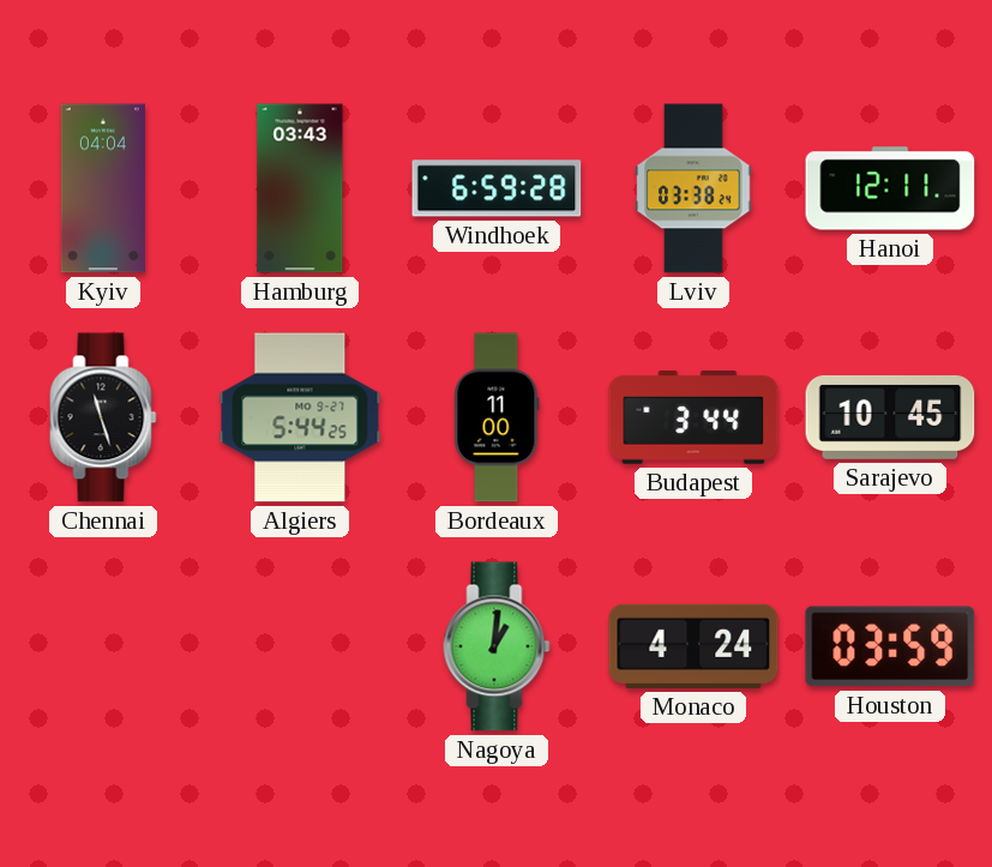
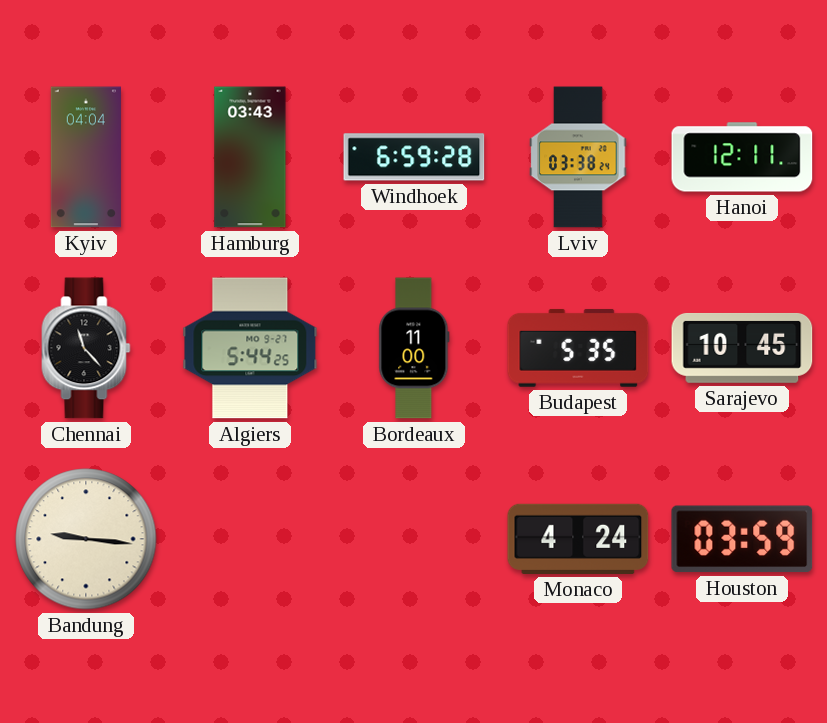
Chennai: 11:27 -> 11:23
Budapest: 3:44 -> 5:35
Bandung: none -> 9:16
Nagoya: 1:01 -> none
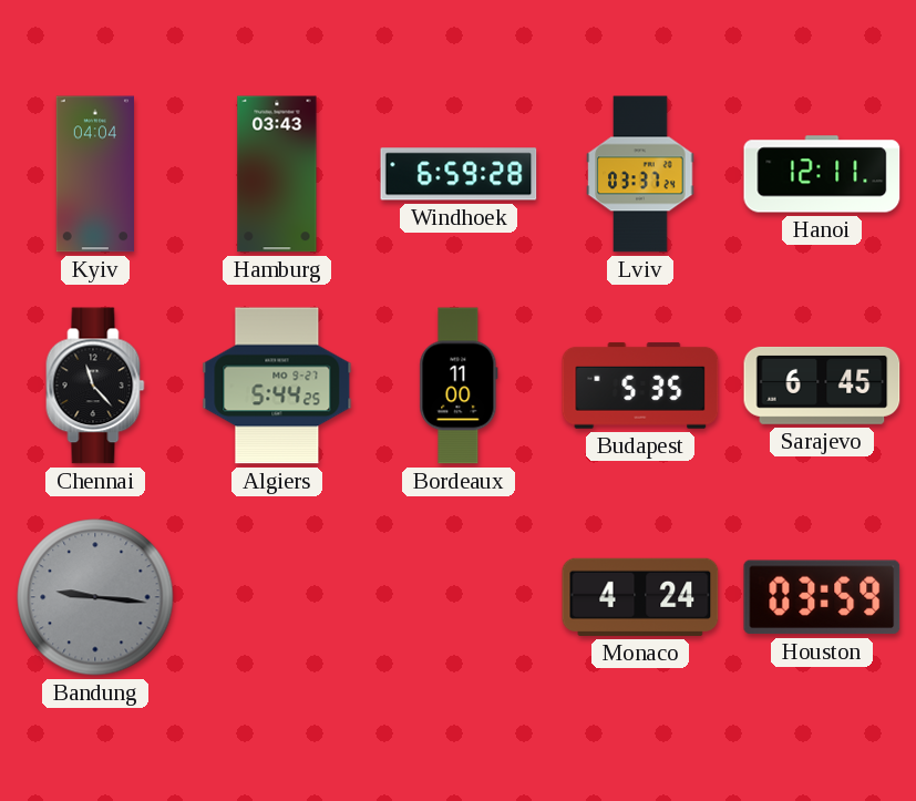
Lviv: 03:38 -> 03:37
Sarajevo: 10:45 -> 6:45
Bandung dial: cream -> grey
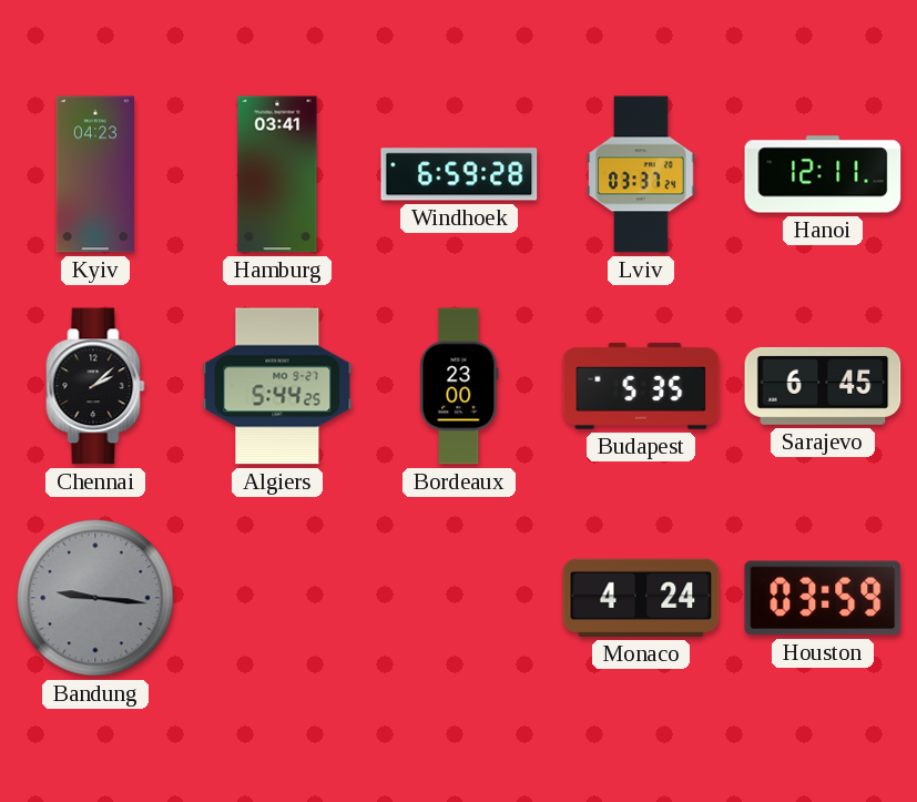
Kyiv: 04:04 -> 04:23
Hamburg: 03:43 -> 03:41
Chennai: 11:23 -> 2:08
Bordeaux: 11:00 -> 23:00
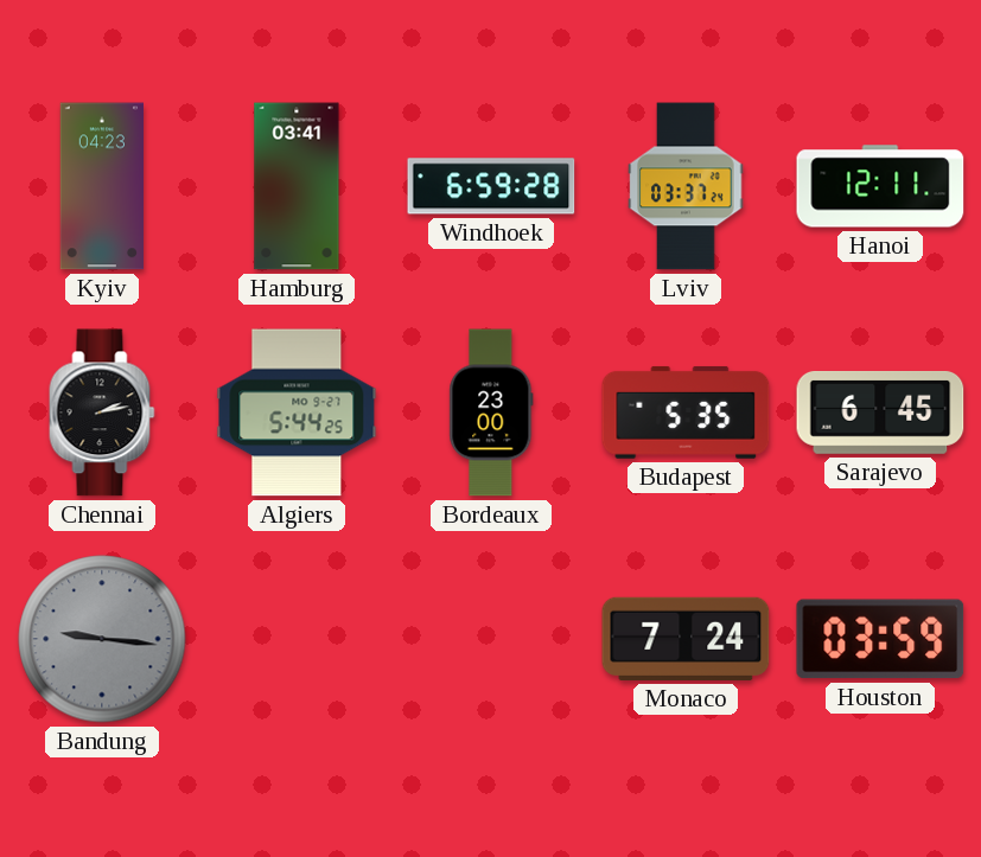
Chennai: 2:08 -> 2:13
Monaco: 4:24 -> 7:24
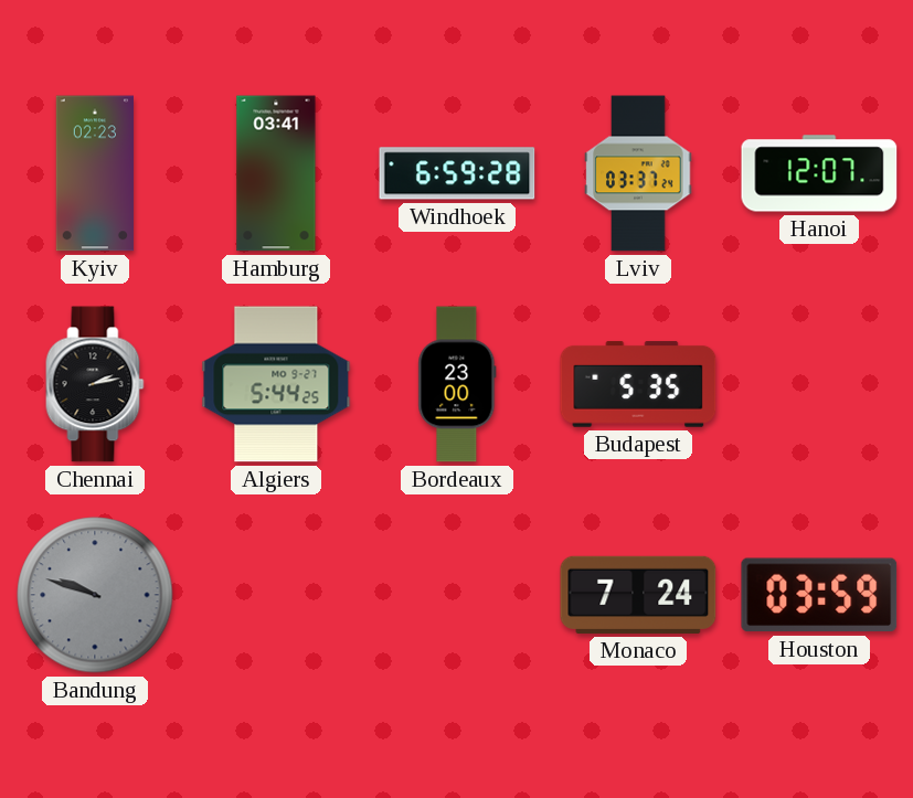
Kyiv: 04:23 -> 02:23
Hanoi: 12:11 -> 12:07
Sarajevo: 6:45 -> none
Bandung: 9:16 -> 9:48
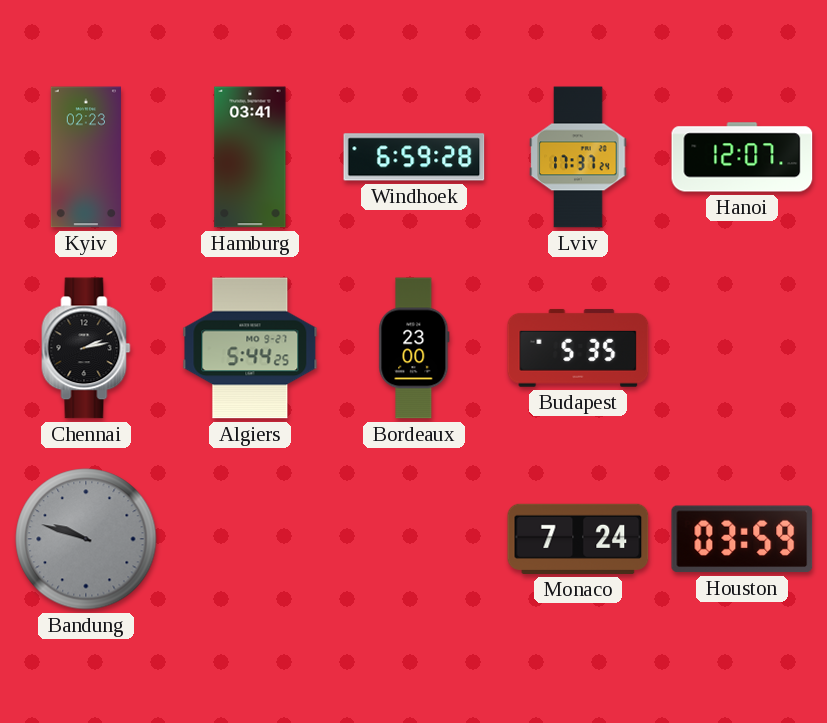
Lviv: 03:37 -> 17:37
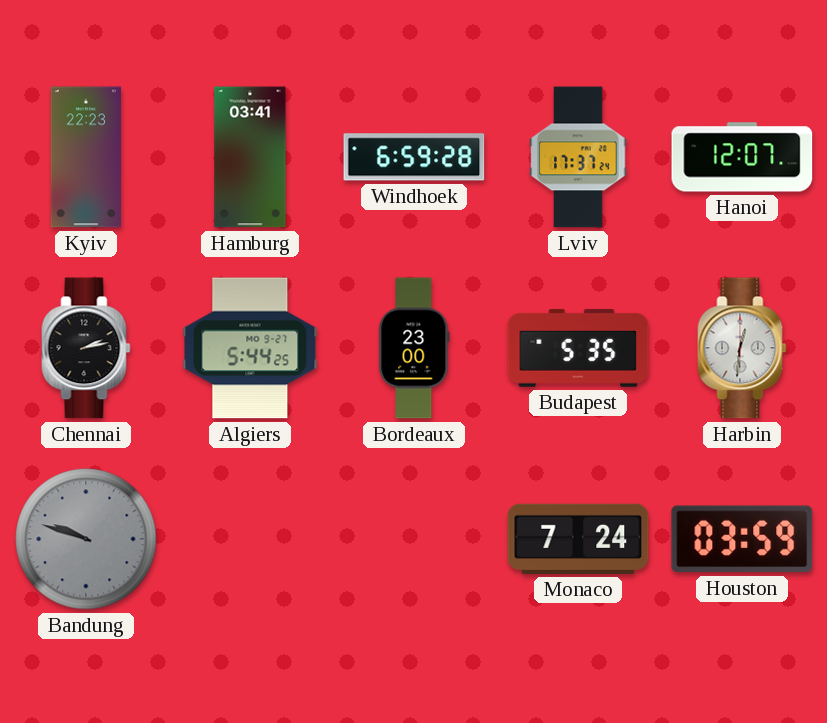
Kyiv: 02:23 -> 22:23
Harbin: none -> 12:31
